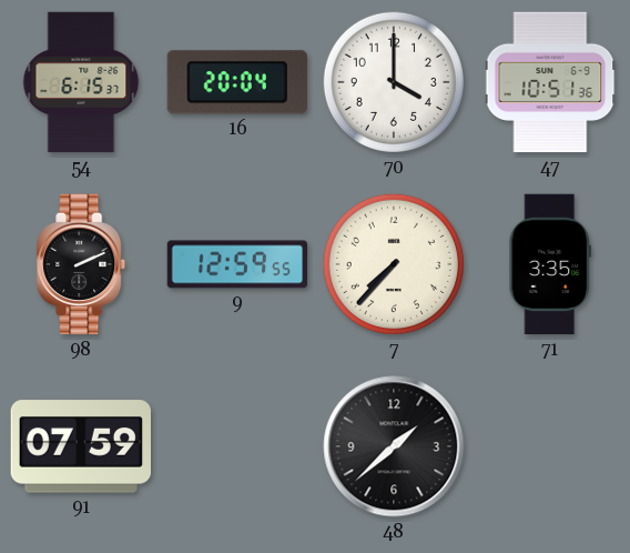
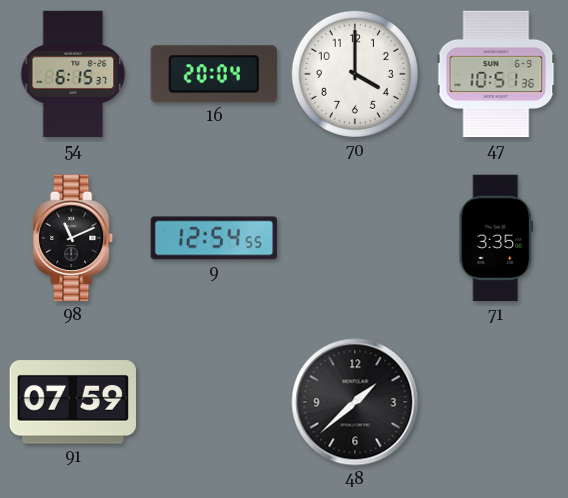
98: 2:11 -> 11:11
9: 12:59 -> 12:54
7: 7:37 -> none
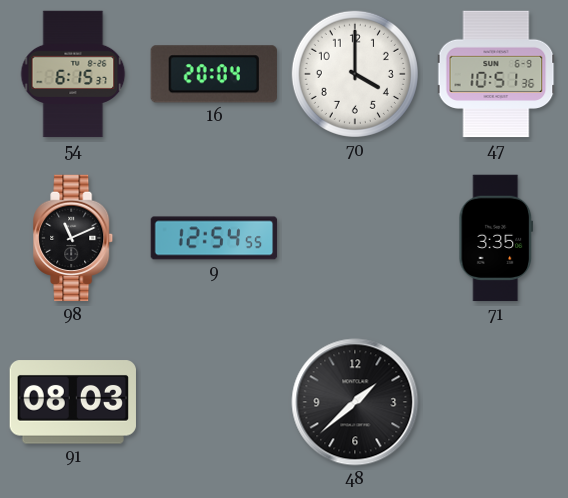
91: 07:59 -> 08:03
